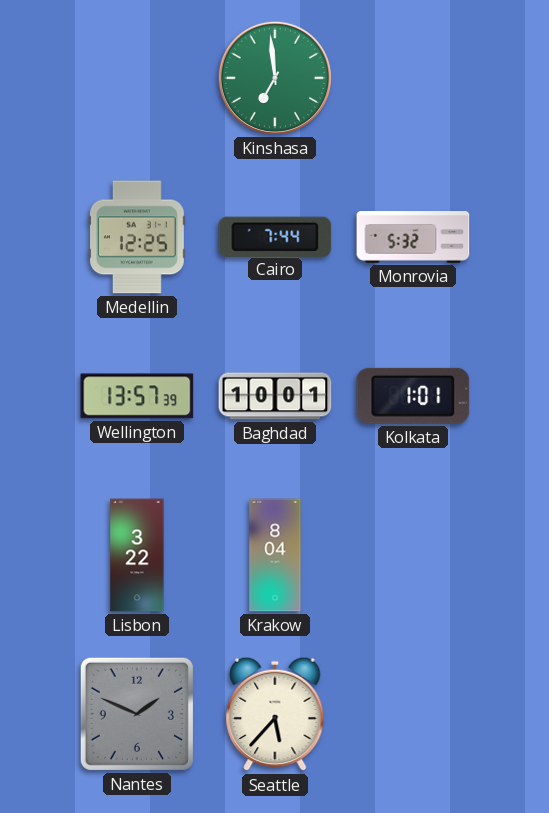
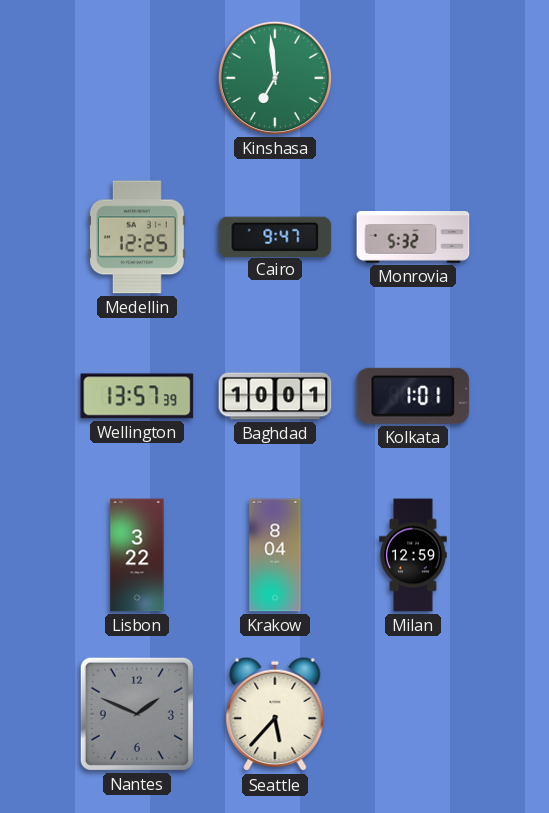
Cairo: 7:44 -> 9:47
Milan: none -> 12:59
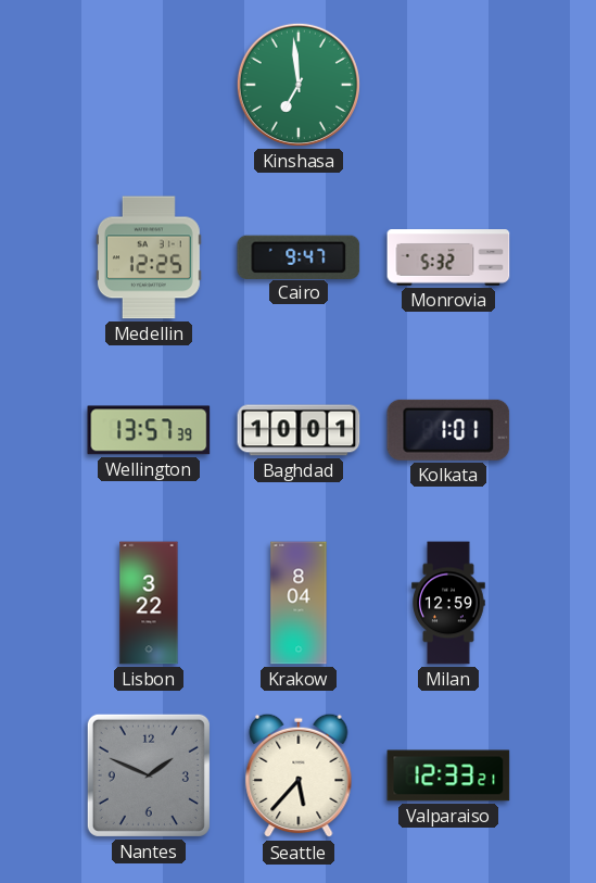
Valparaiso: none -> 12:33
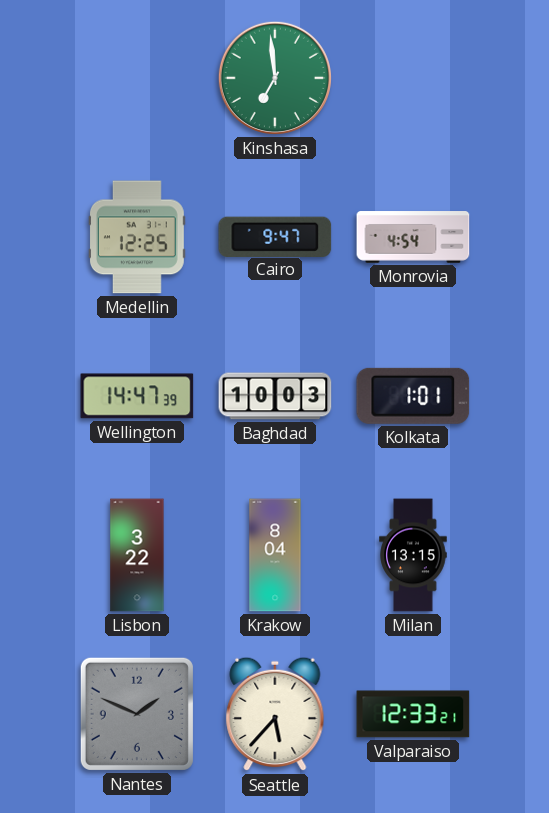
Monrovia: 5:32 -> 4:54
Wellington: 13:57 -> 14:47
Baghdad: 10:01 -> 10:03
Milan: 12:59 -> 13:15
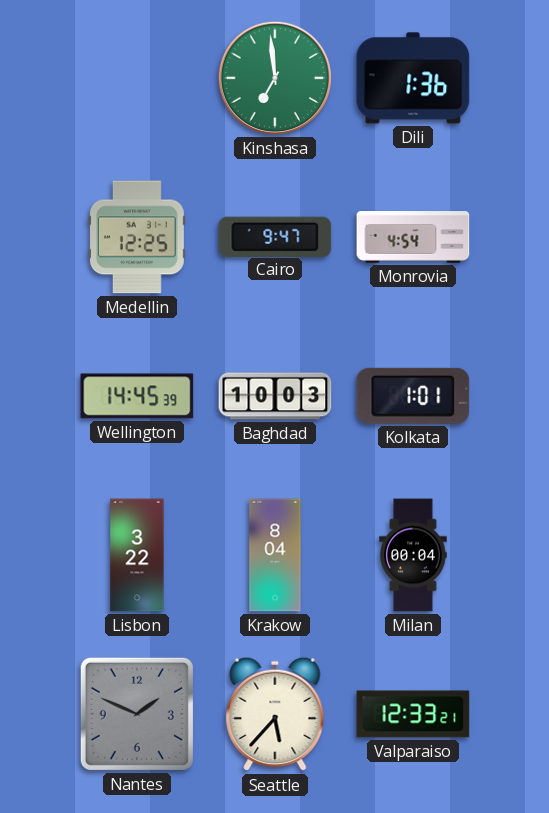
Dili: none -> 1:36
Wellington: 14:47 -> 14:45
Milan: 13:15 -> 00:04
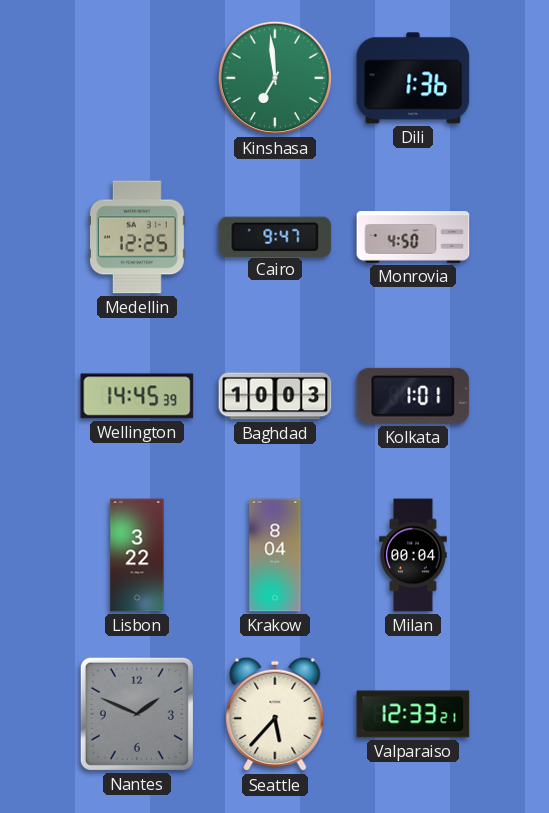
Monrovia: 4:54 -> 4:50
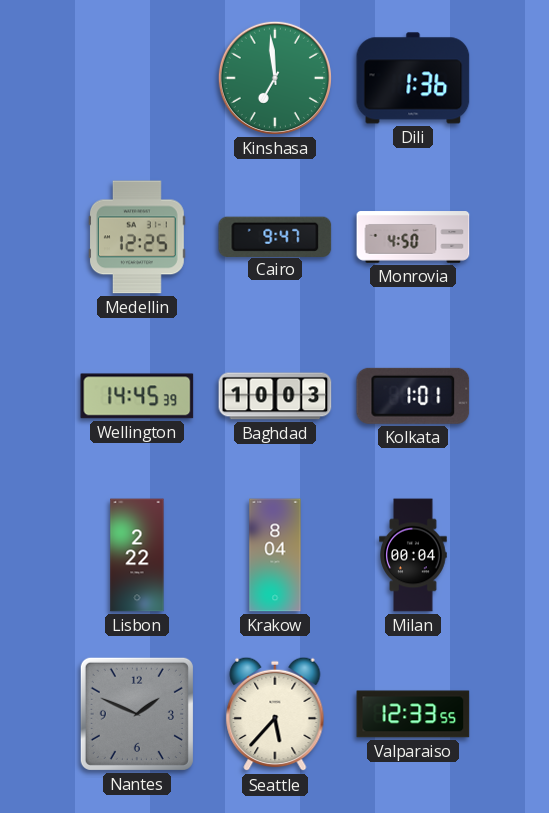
Lisbon: 3:22 -> 2:22
Valparaiso: 12:33:21 -> 12:33:55
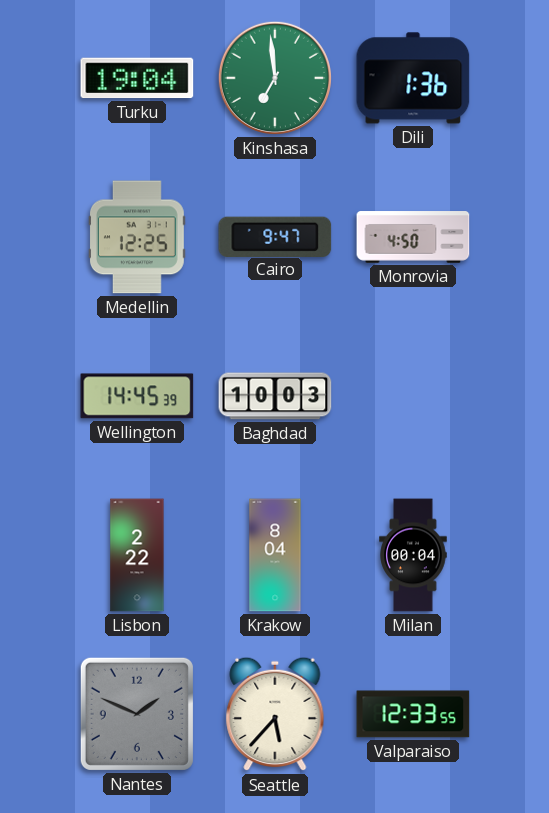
Turku: none -> 19:04
Kolkata: 1:01 -> none
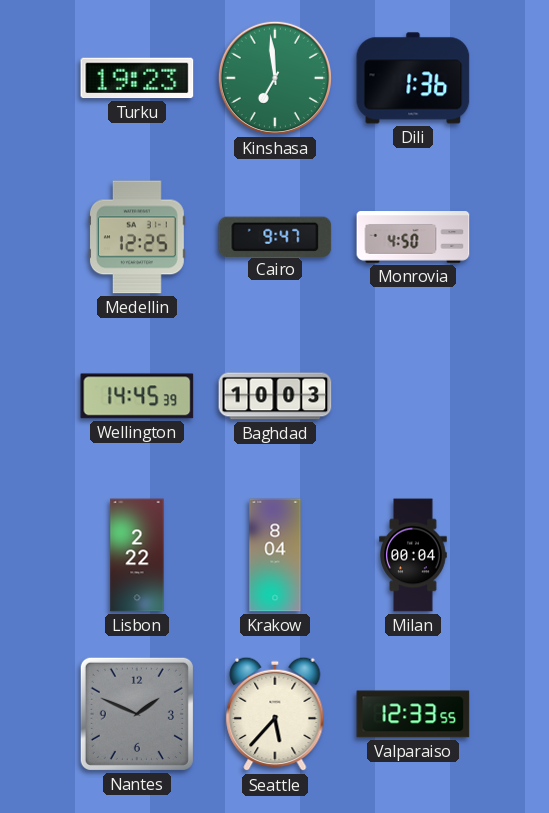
Turku: 19:04 -> 19:23
